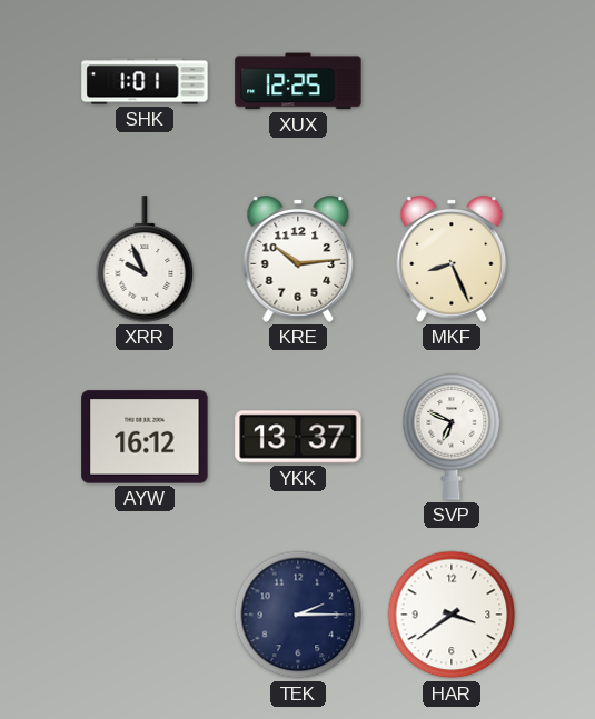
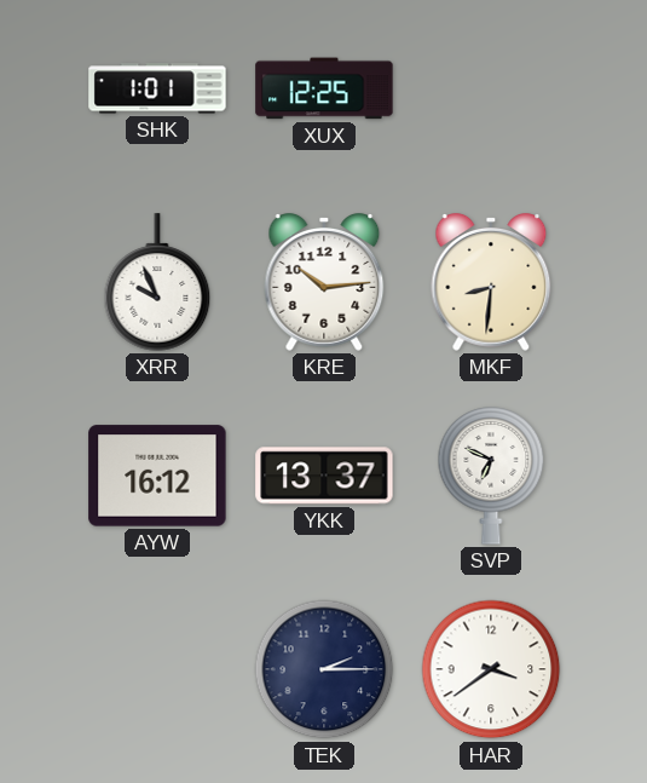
MKF: 8:26 -> 8:31
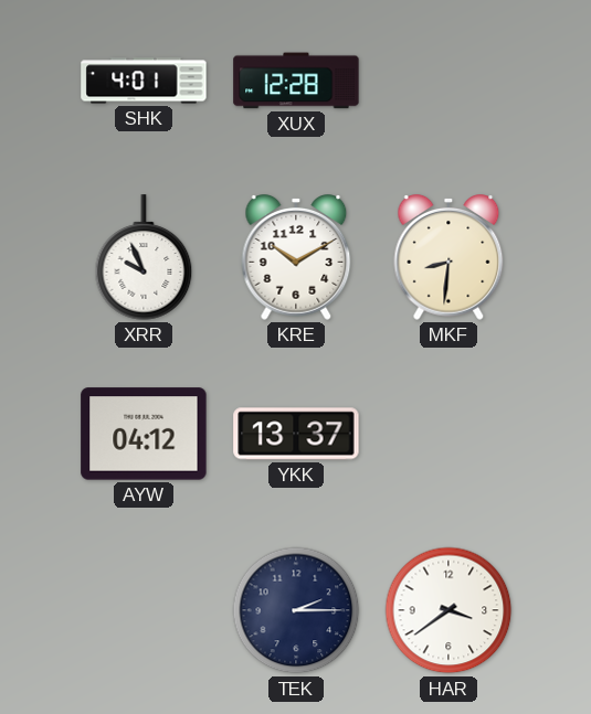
SHK: 1:01 -> 4:01
XUX: 12:25 -> 12:28
KRE: 10:14 -> 10:10
AYW: 16:12 -> 04:12
SVP: 6:49 -> none
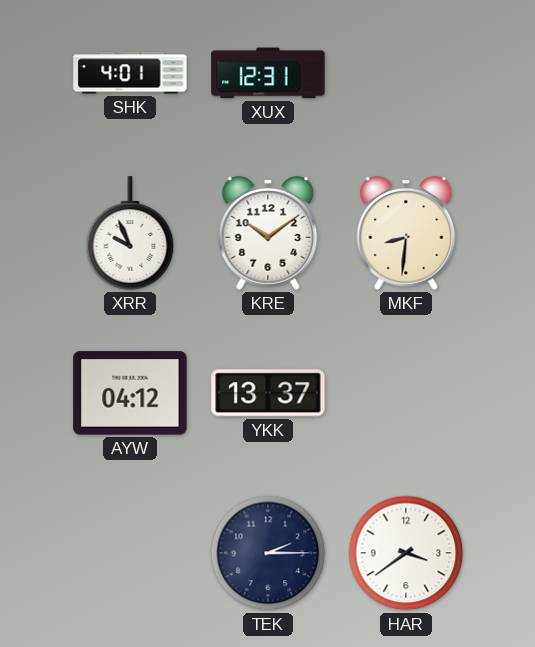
XUX: 12:28 -> 12:31
KRE: 10:10 -> 10:09
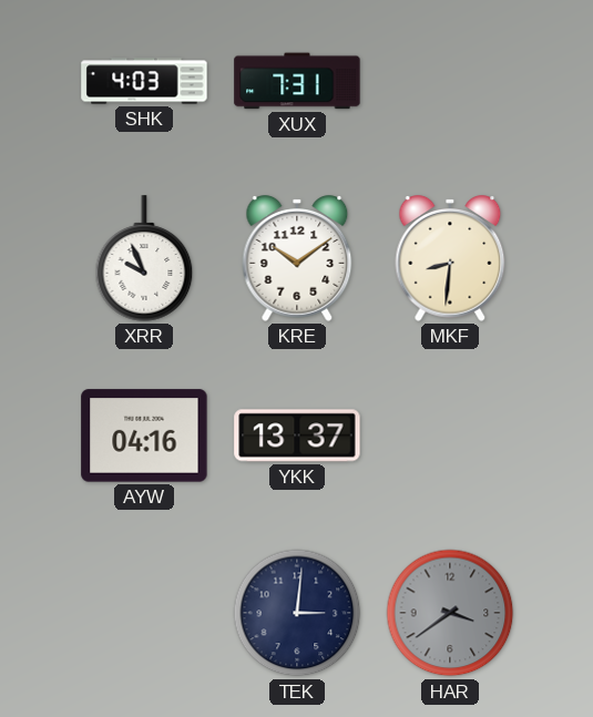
SHK: 4:01 -> 4:03
XUX: 12:31 -> 7:31
AYW: 04:12 -> 04:16
TEK: 2:15 -> 3:01
HAR dial: white -> grey
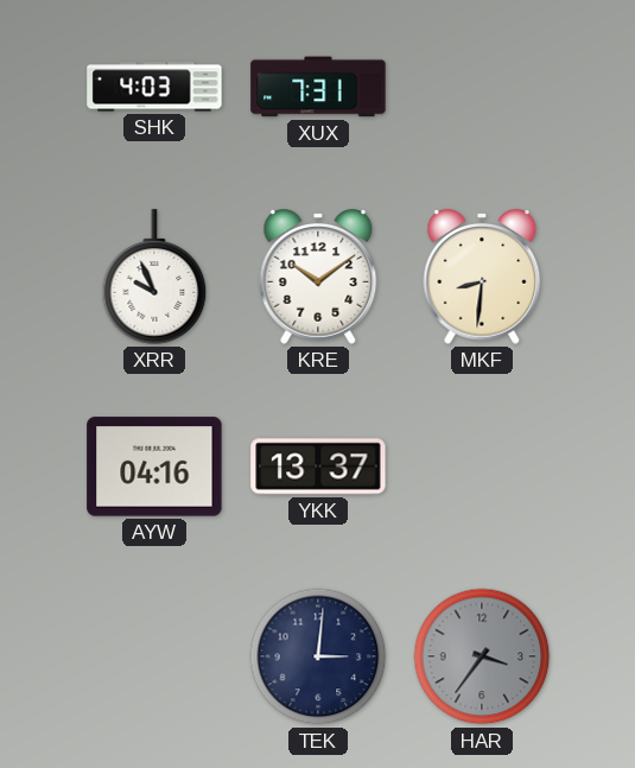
HAR: 3:39 -> 3:36
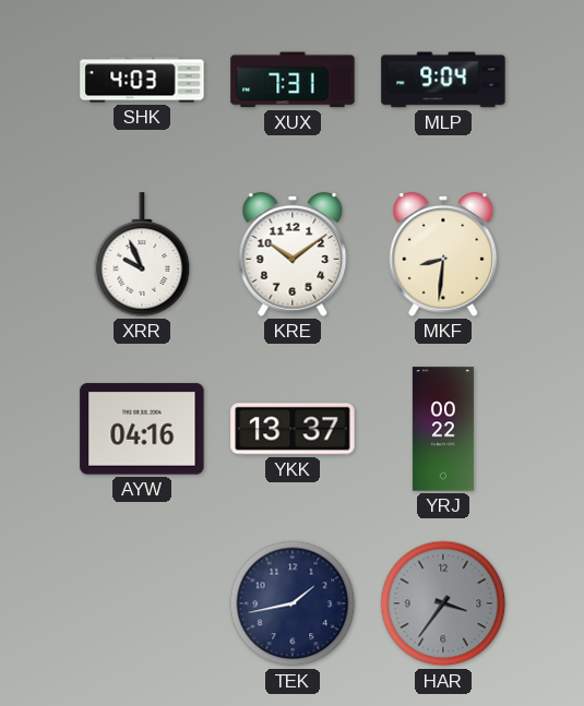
MLP: none -> 9:04
YRJ: none -> 00:22
TEK: 3:01 -> 1:43
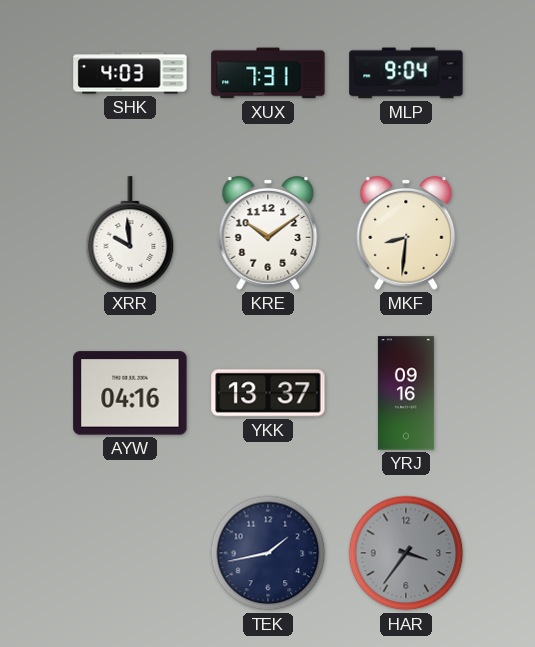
XRR: 9:56 -> 9:59
YRJ: 00:22 -> 09:16
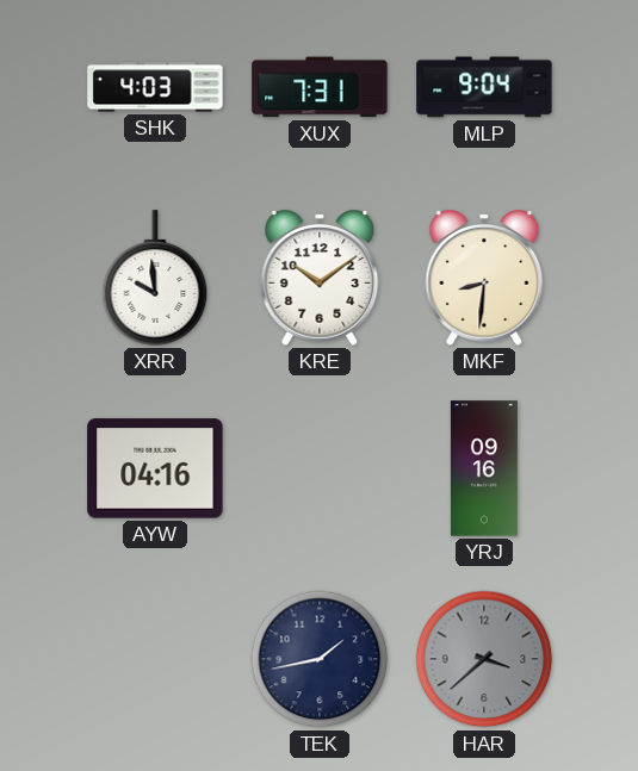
YKK: 13:37 -> none
HAR: 3:36 -> 3:38
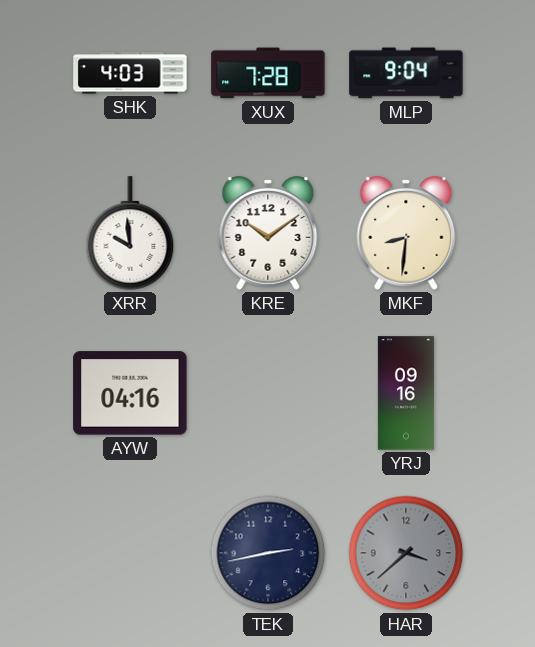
XUX: 7:31 -> 7:28
TEK: 1:43 -> 2:43
